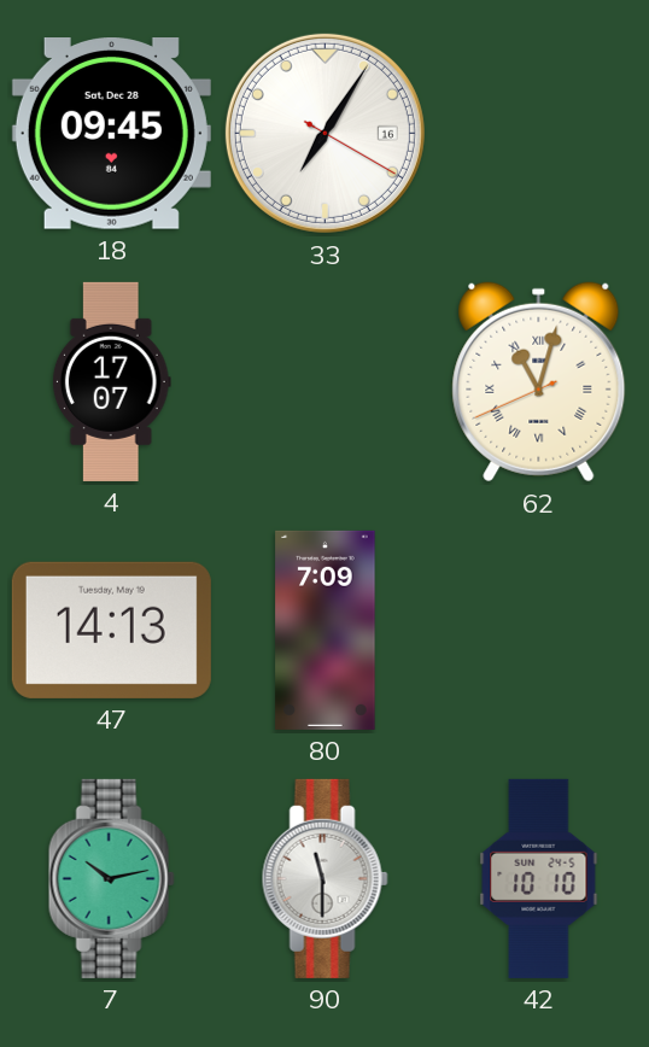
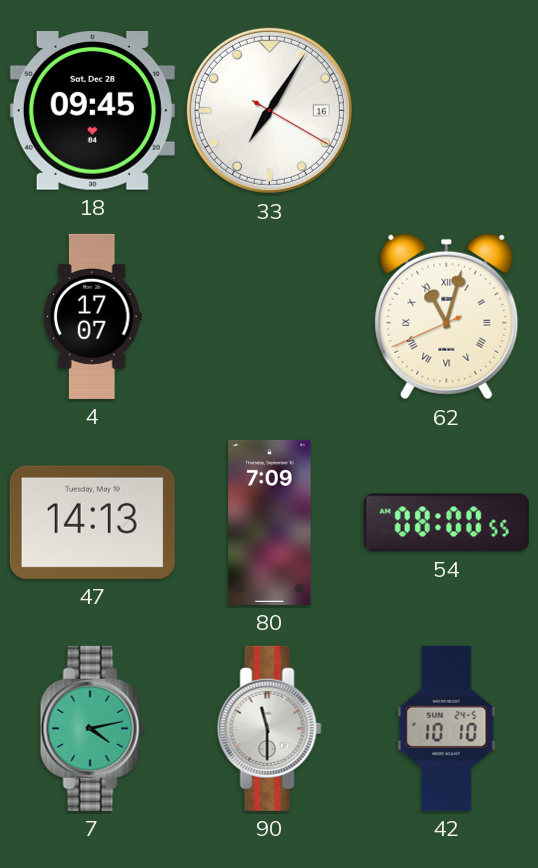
54: none -> 08:00
7: 10:13 -> 4:13
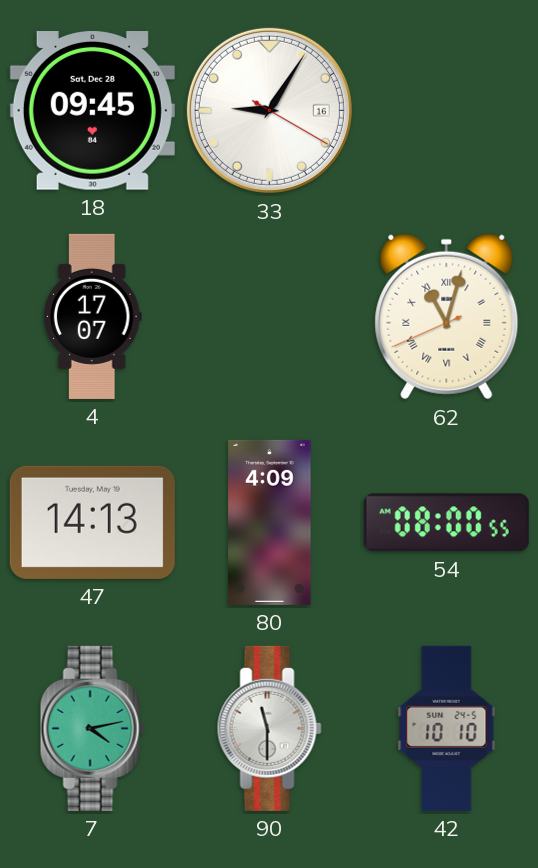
33: 7:05 -> 9:05
80: 7:09 -> 4:09
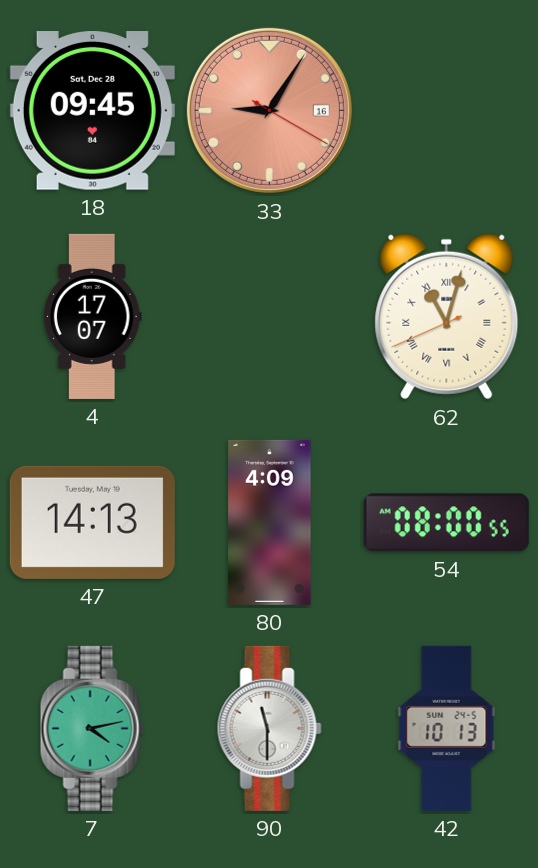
33 dial: white -> salmon
42: 10:10 -> 10:13
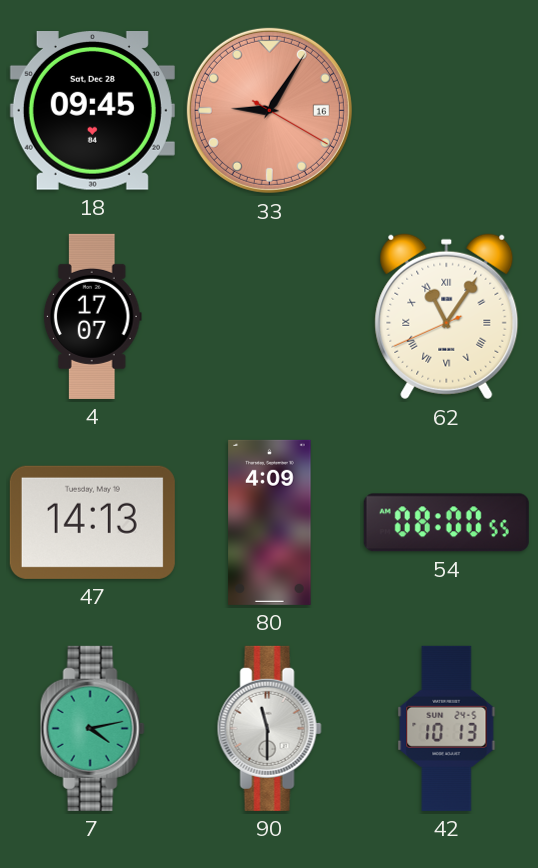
62: 11:02 -> 11:05
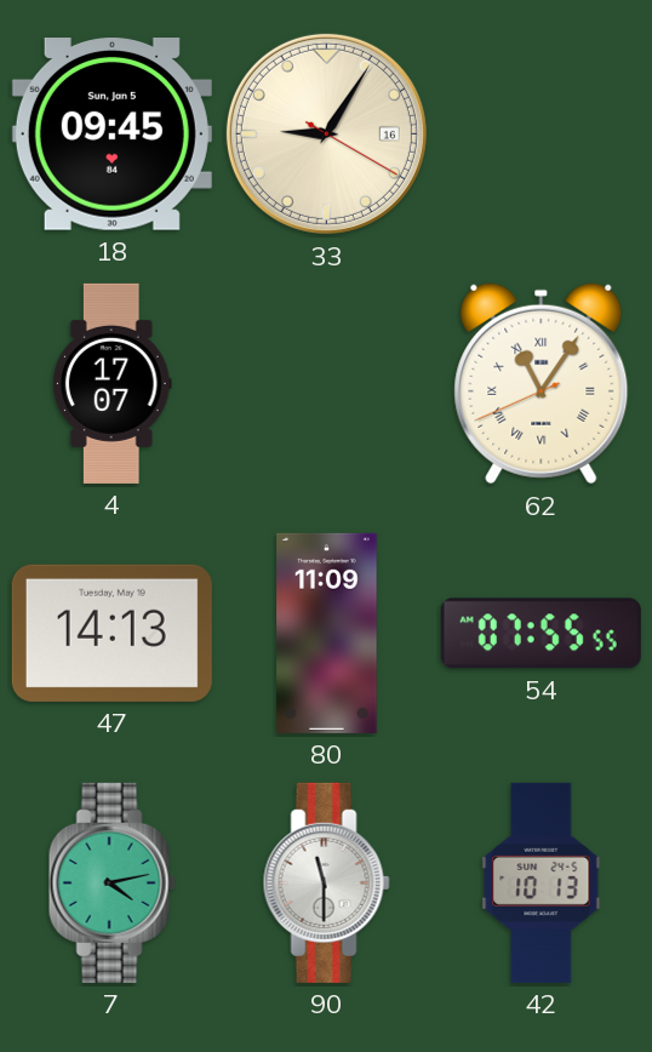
18 date: Sat, Dec 28 -> Sun, Jan 5
33 dial: salmon -> cream
80: 4:09 -> 11:09
54: 08:00 -> 07:55
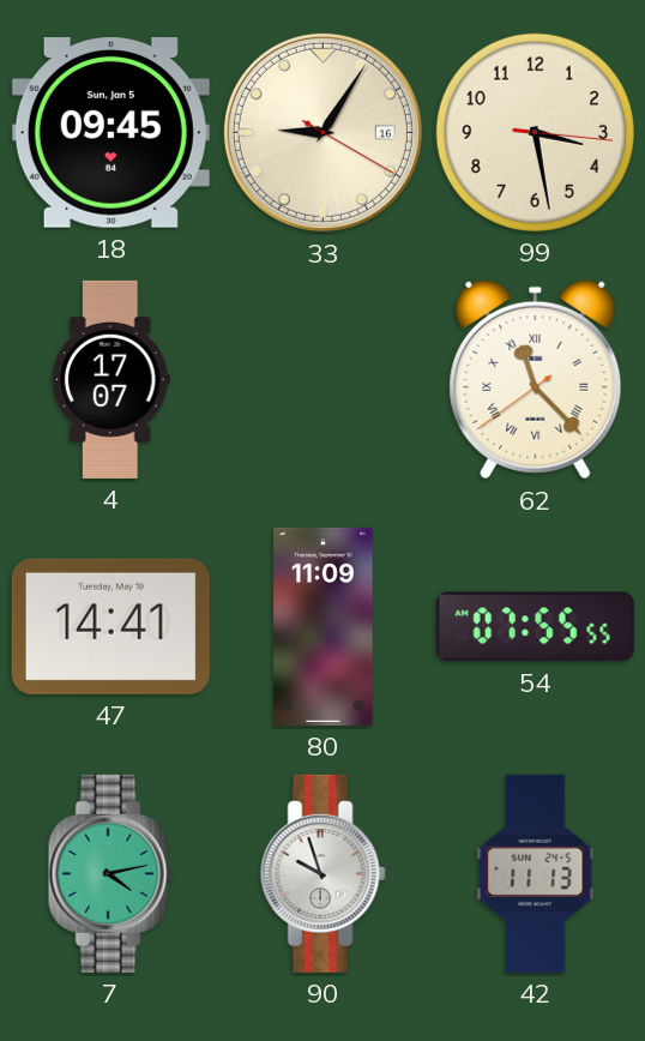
99: none -> 3:28
62: 11:05 -> 11:22
47: 14:13 -> 14:41
90: 11:30 -> 9:57
42: 10:13 -> 11:13
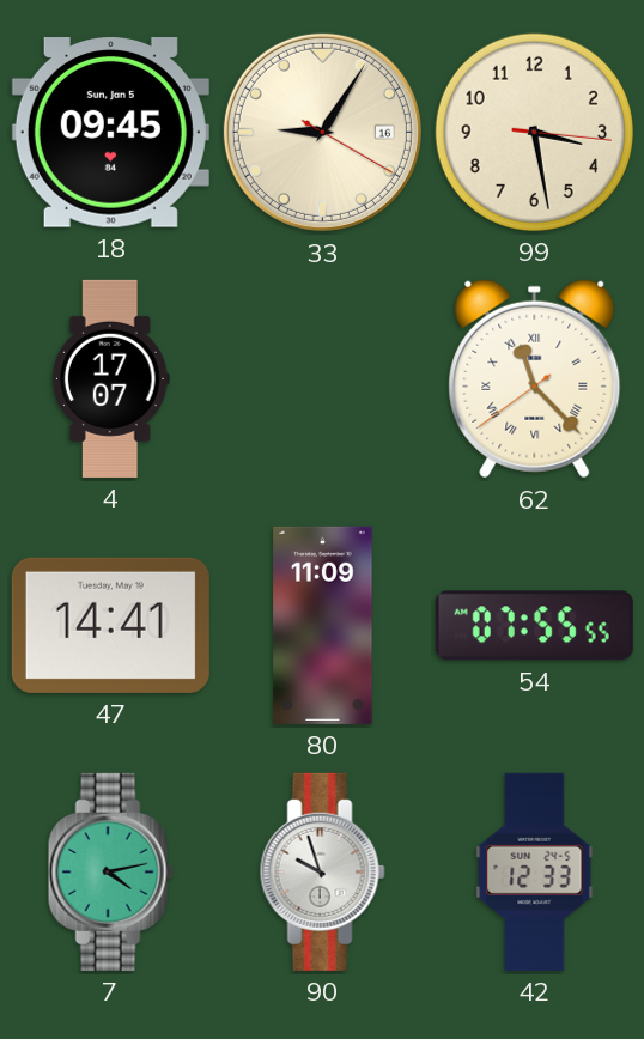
42: 11:13 -> 12:33
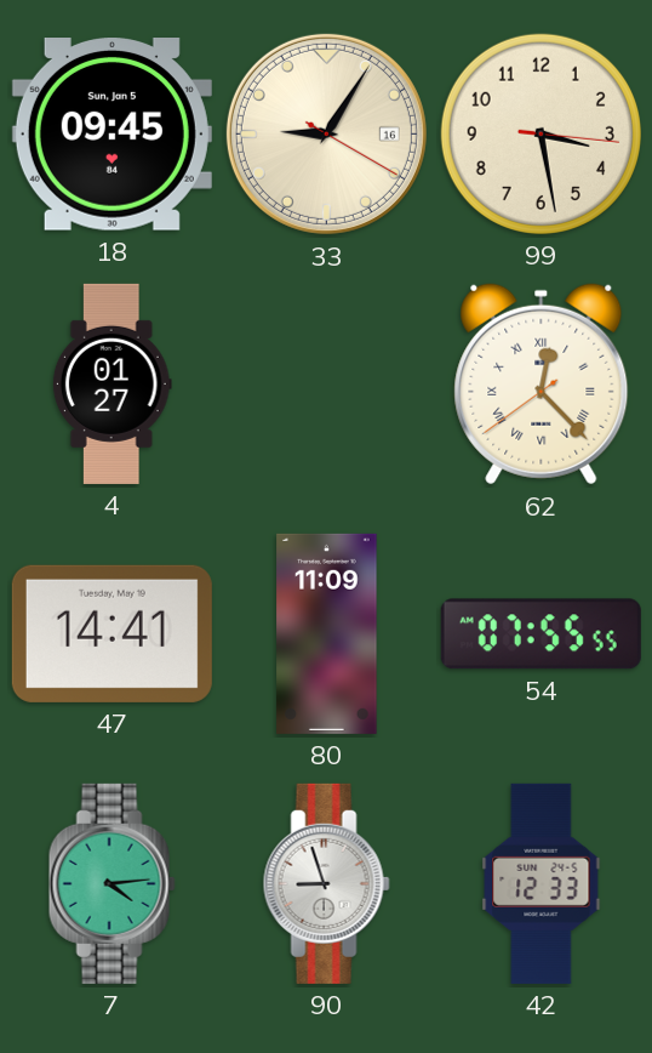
4: 17:07 -> 01:27
62: 11:22 -> 12:22
7: 4:13 -> 4:14
90: 9:57 -> 8:57
